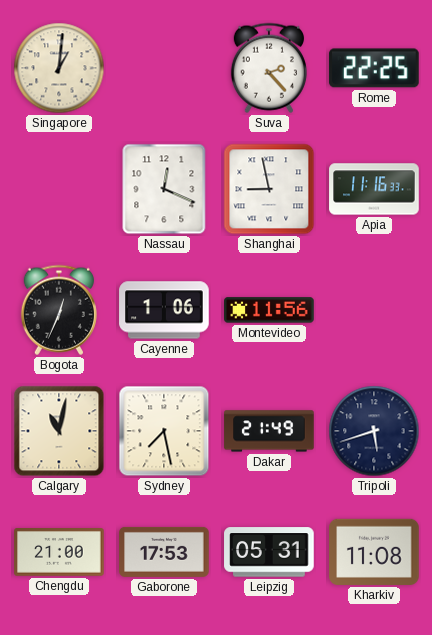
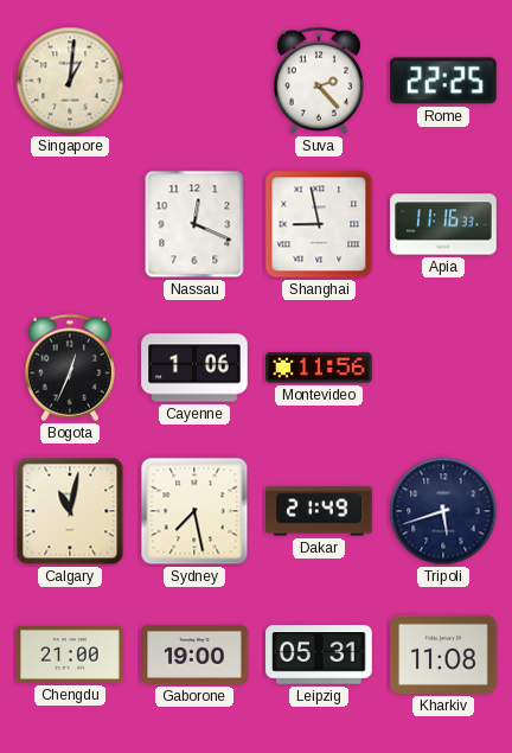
Gaborone: 17:53 -> 19:00
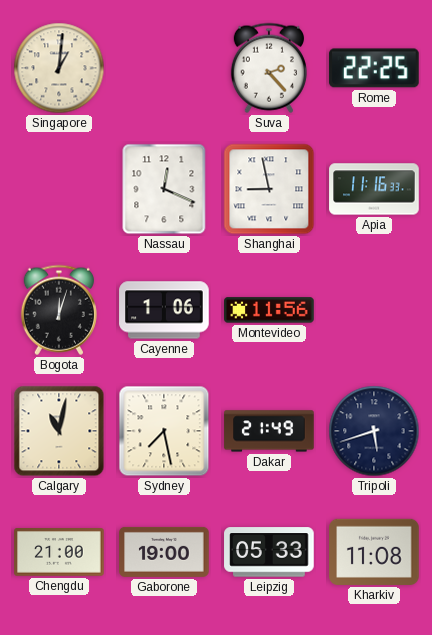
Bogota: 12:34 -> 12:03
Leipzig: 05:31 -> 05:33
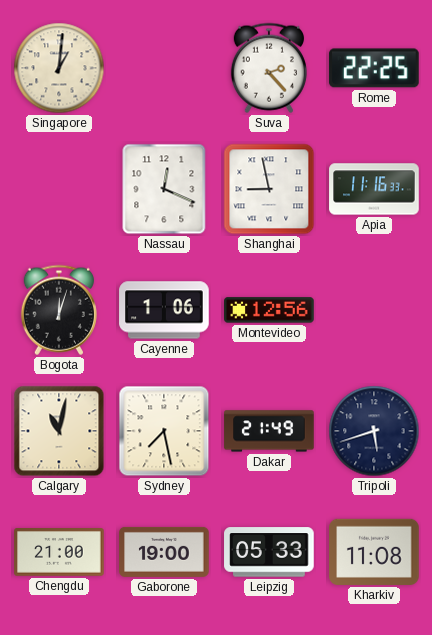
Montevideo: 11:56 -> 12:56
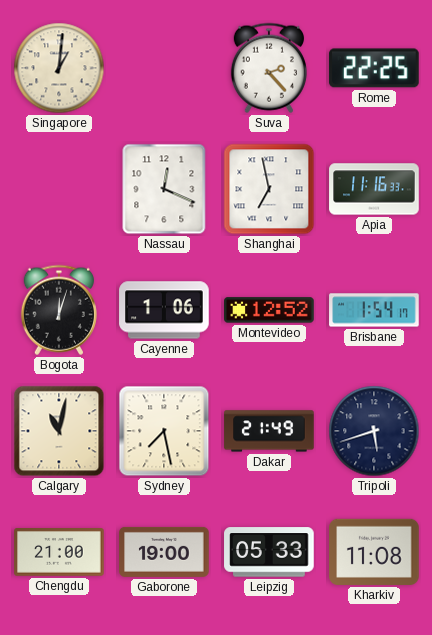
Shanghai: 8:58 -> 6:58
Montevideo: 12:56 -> 12:52
Brisbane: none -> 1:54
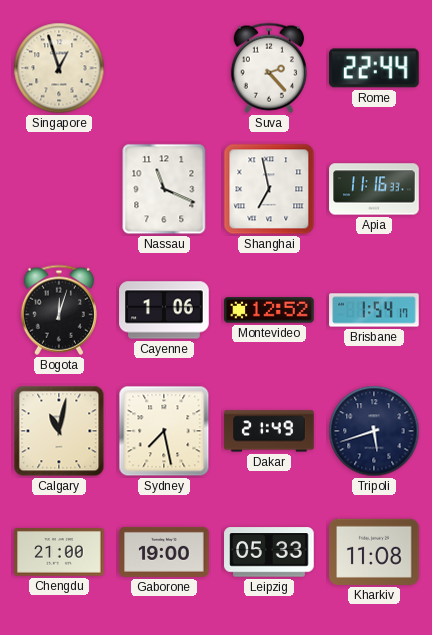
Singapore: 1:01 -> 12:57
Rome: 22:25 -> 22:44
Nassau: 12:19 -> 11:19
